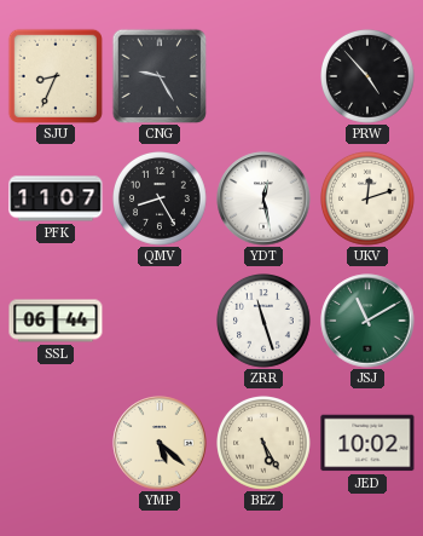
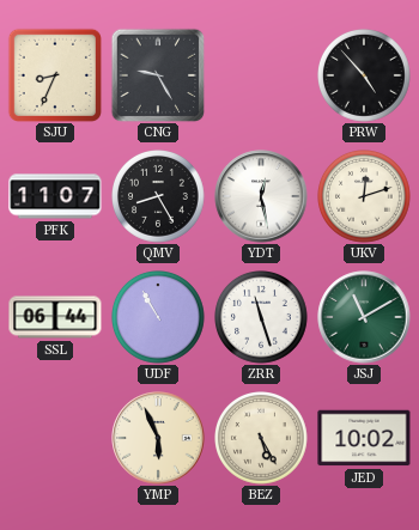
UDF: none -> 10:55
YMP: 5:22 -> 5:56
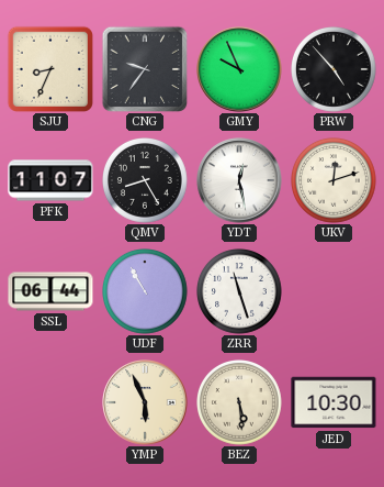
CNG: 9:25 -> 9:36
GMY: none -> 9:56
JSJ: 11:10 -> none
BEZ: 5:25 -> 5:29
JED: 10:02 -> 10:30
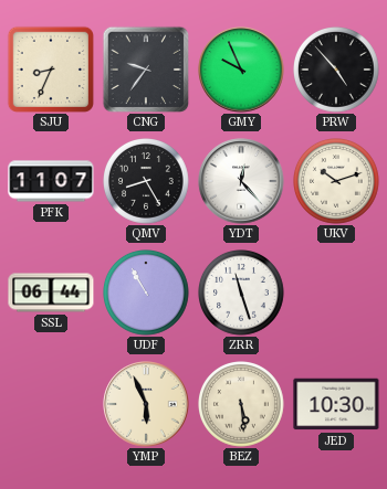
YDT: 12:28 -> 12:23
UKV: 12:12 -> 10:12
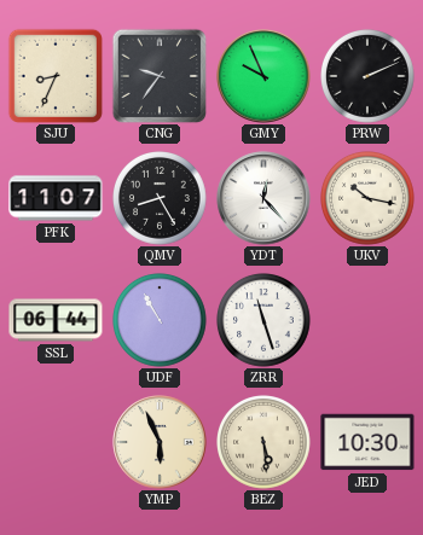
PRW: 4:53 -> 2:11
UKV: 10:12 -> 10:17
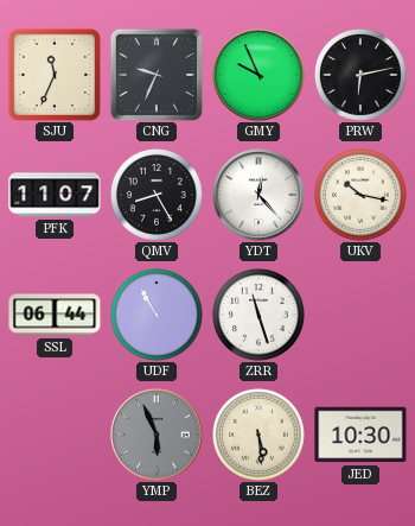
SJU: 8:34 -> 11:34
CNG: 9:36 -> 9:34
PRW: 2:11 -> 6:13
YMP dial: cream -> grey
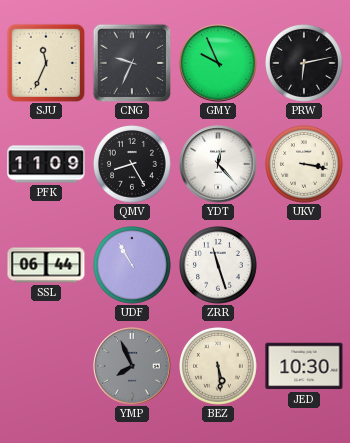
PFK: 11:07 -> 11:09
UKV: 10:17 -> 3:17
YMP: 5:56 -> 7:56
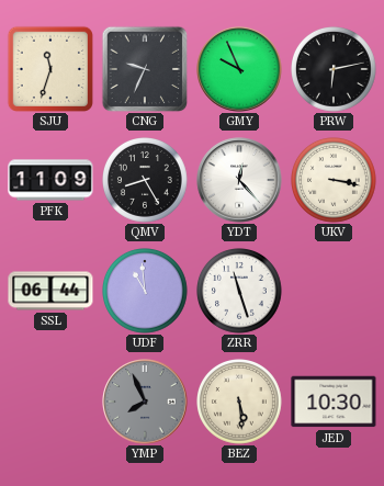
SJU: 11:34 -> 11:33
UDF: 10:55 -> 10:59
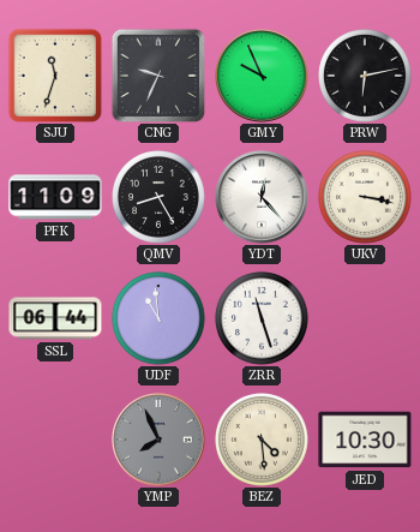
BEZ: 5:29 -> 4:29
